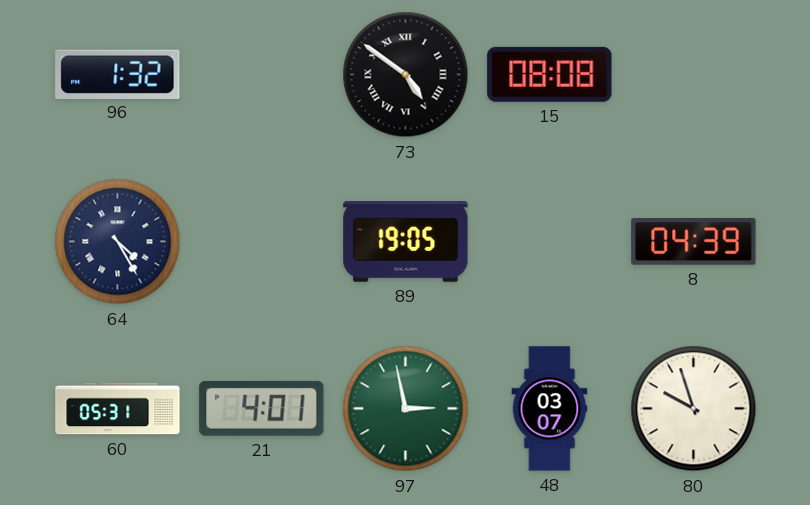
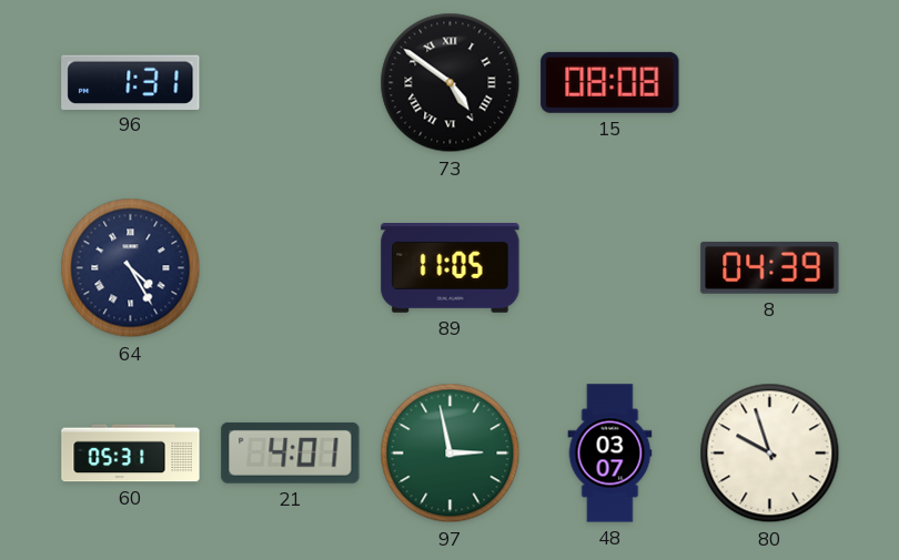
96: 1:32 -> 1:31
89: 19:05 -> 11:05
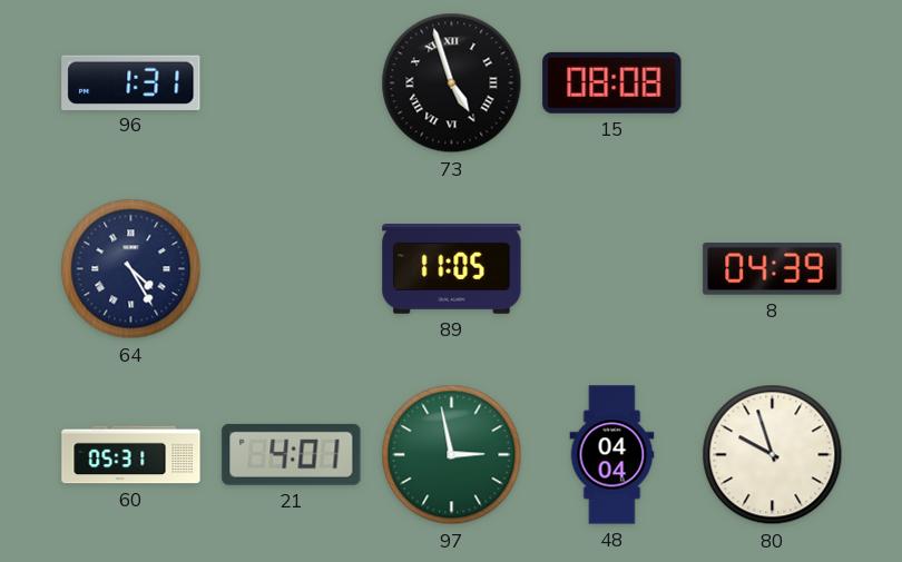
73: 4:51 -> 4:57
48: 03:07 -> 04:04
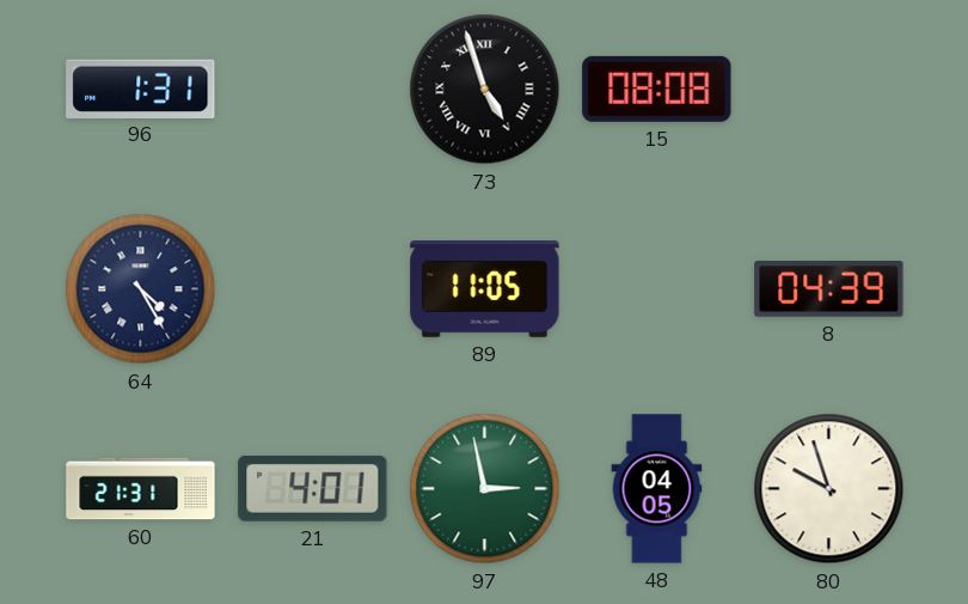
60: 05:31 -> 21:31
48: 04:04 -> 04:05
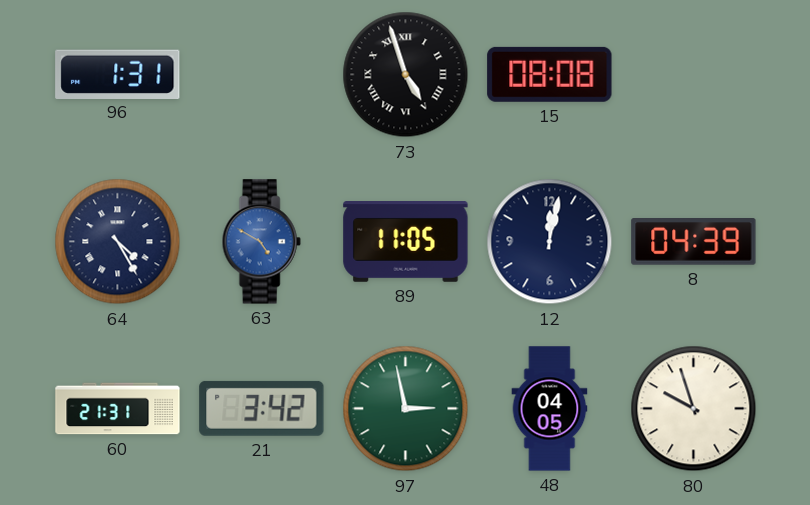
63: none -> 4:50
12: none -> 12:02
21: 4:01 -> 3:42
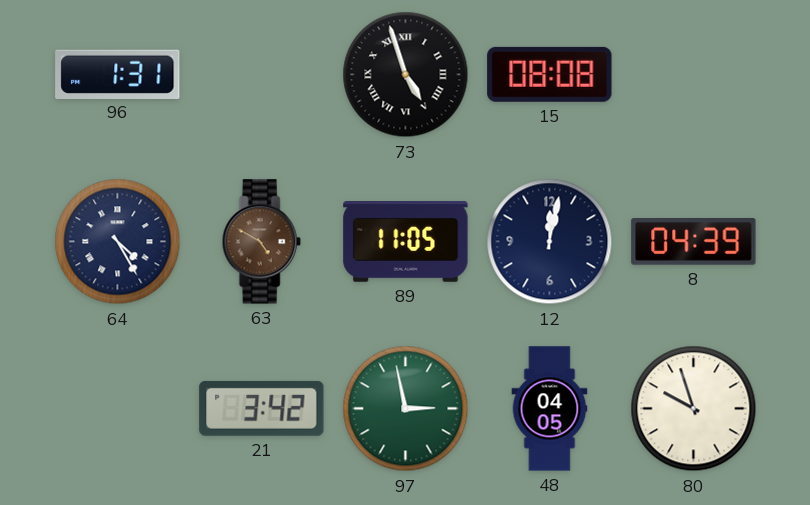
63 dial: blue -> brown
60: 21:31 -> none
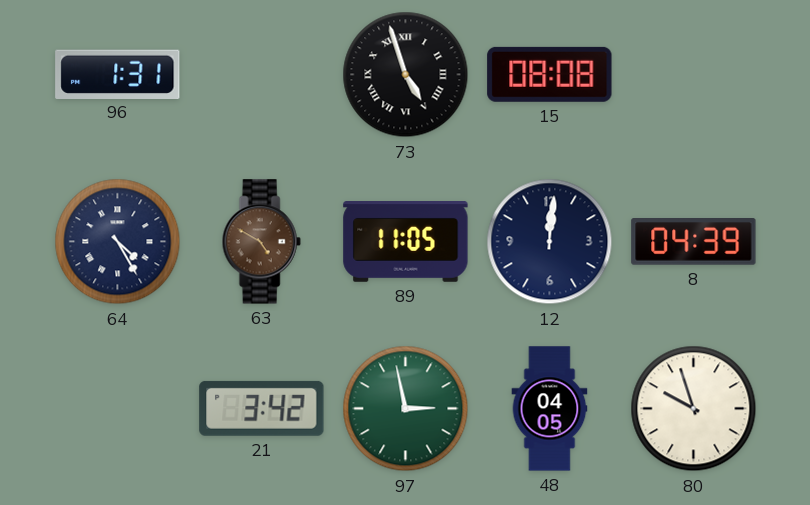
12: 12:02 -> 12:01
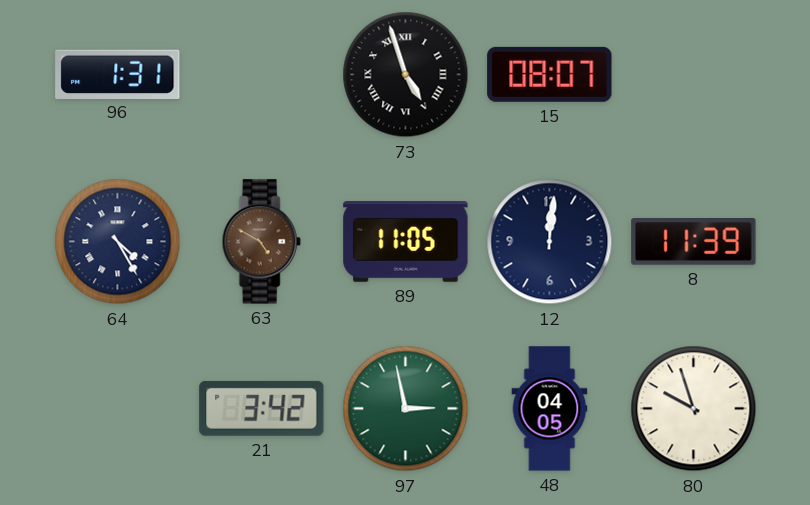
15: 08:08 -> 08:07
8: 04:39 -> 11:39
